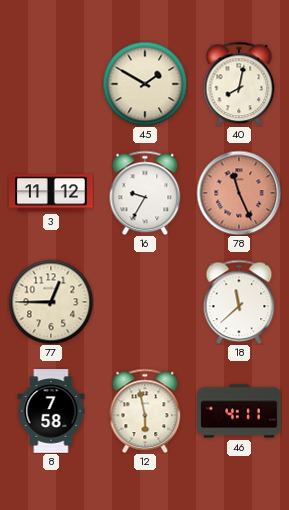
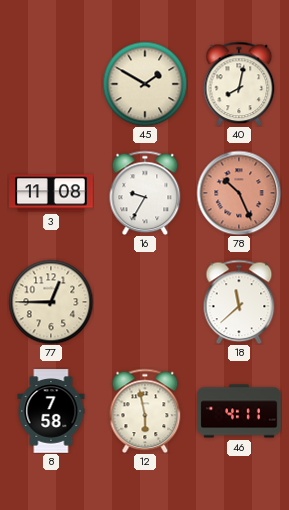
3: 11:12 -> 11:08
78: 11:26 -> 10:26
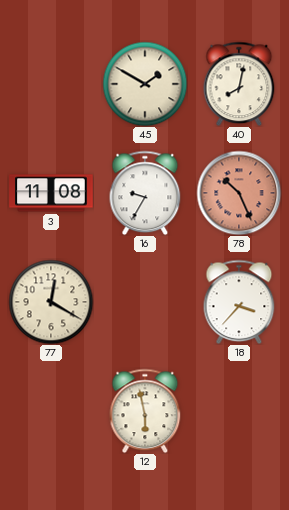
77: 12:45 -> 12:20
18: 11:38 -> 3:37
8: 7:58 -> none
46: 4:11 -> none
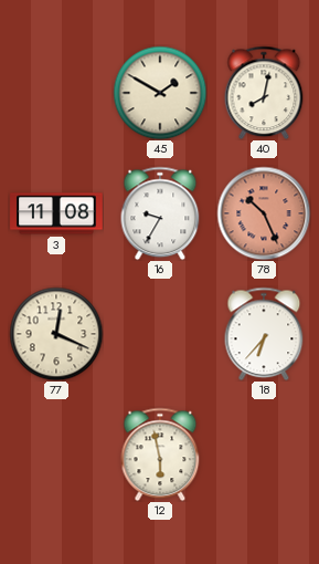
77: 12:20 -> 12:19
18: 3:37 -> 6:37
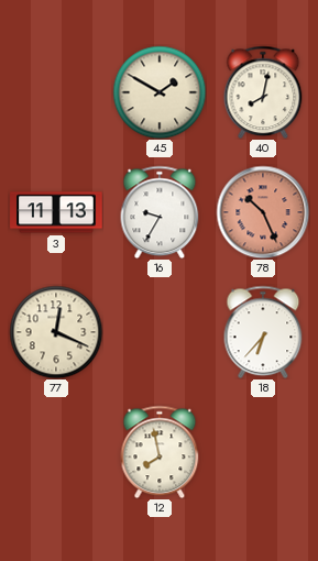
3: 11:08 -> 11:13
12: 5:58 -> 7:58
